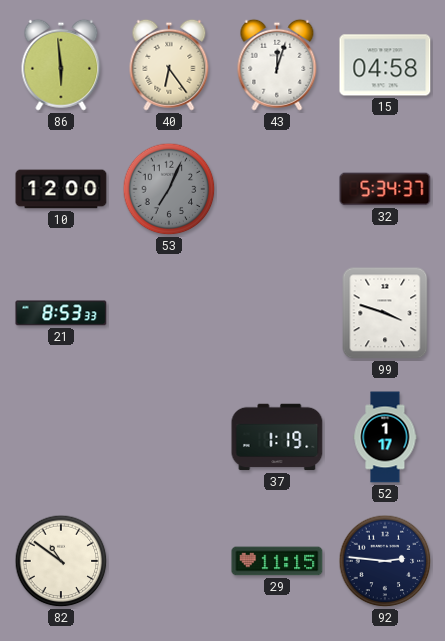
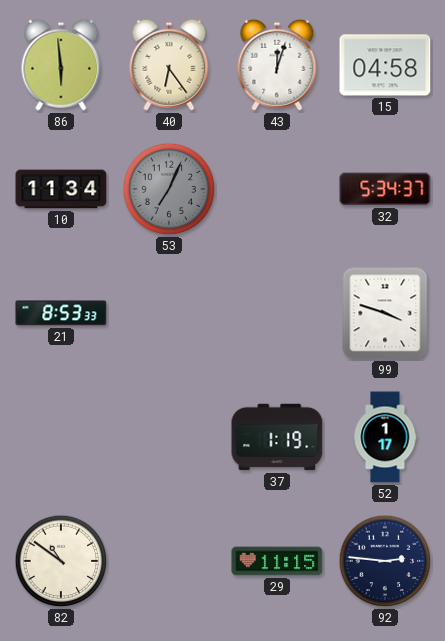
10: 12:00 -> 11:34
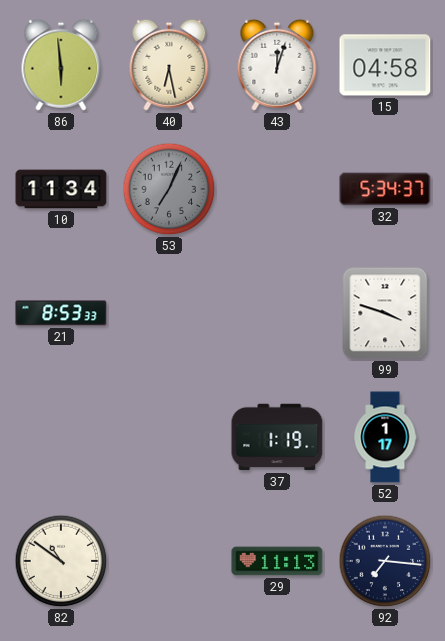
40: 6:24 -> 6:28
29: 11:15 -> 11:13
92: 2:46 -> 7:16
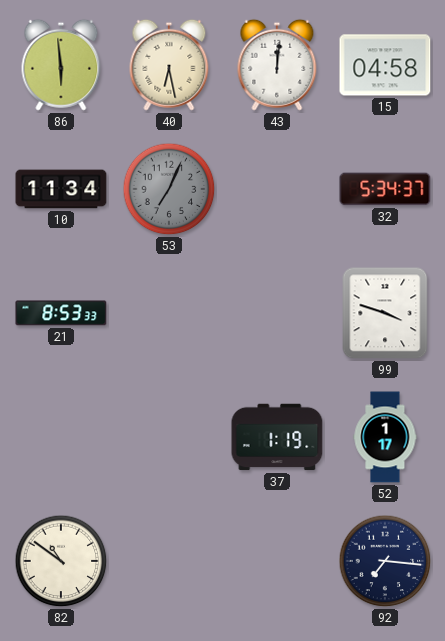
43: 12:03 -> 12:01
29: 11:13 -> none
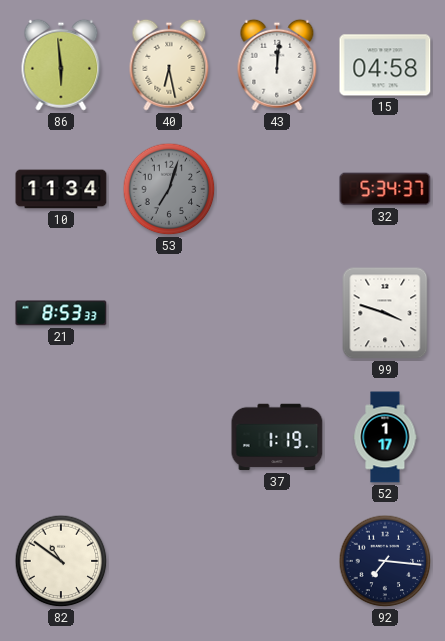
53: 7:04 -> 7:03
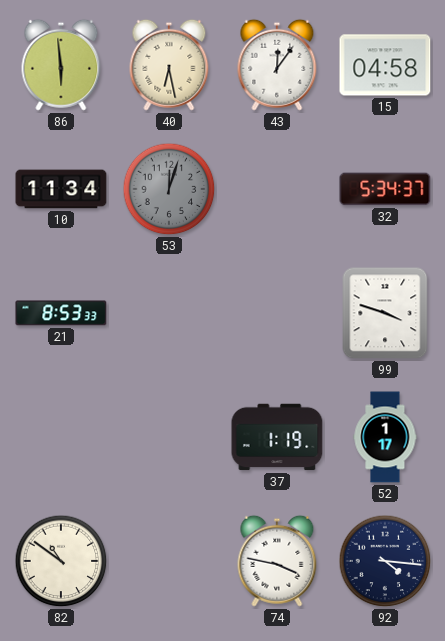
43: 12:01 -> 12:06
53: 7:03 -> 12:03
74: none -> 3:47
92: 7:16 -> 4:16
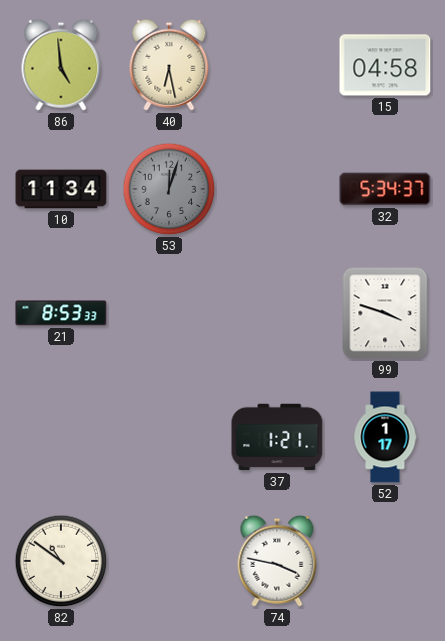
86: 5:59 -> 4:59
43: 12:06 -> none
37: 1:19 -> 1:21
92: 4:16 -> none
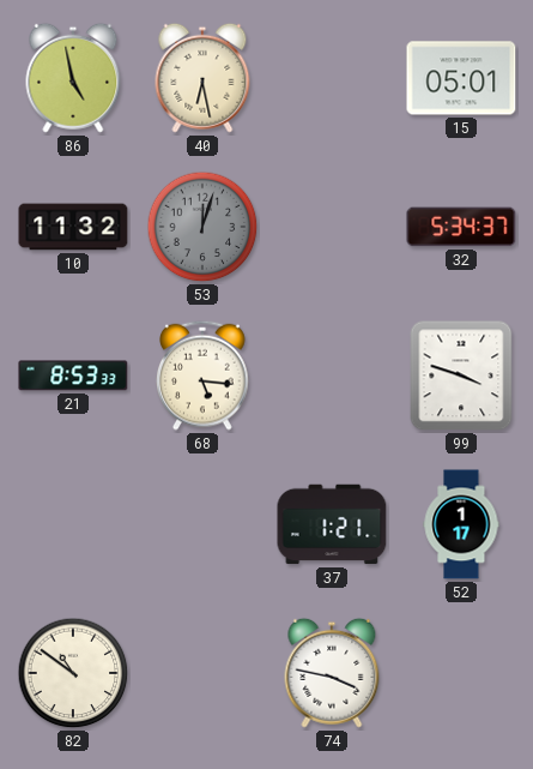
86: 4:59 -> 4:58
15: 04:58 -> 05:01
10: 11:34 -> 11:32
68: none -> 5:16
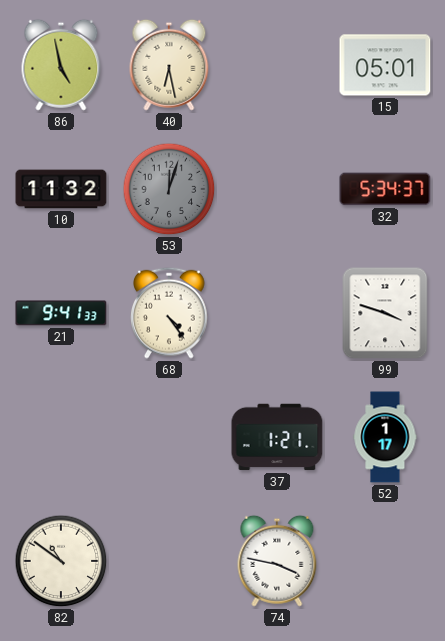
21: 8:53 -> 9:41
68: 5:16 -> 4:24
